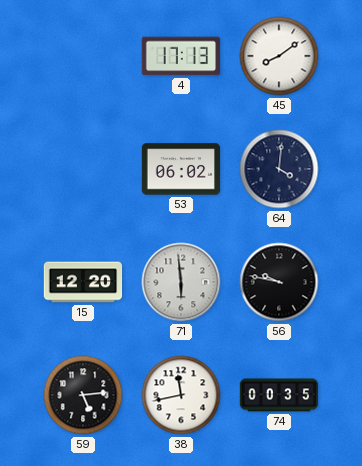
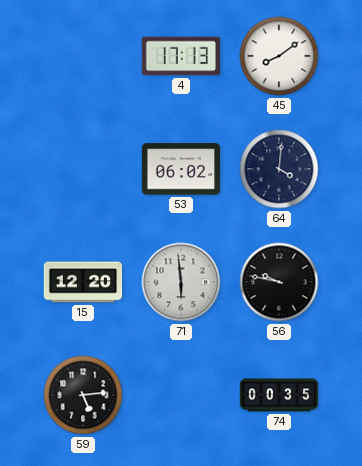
38: 11:43 -> none
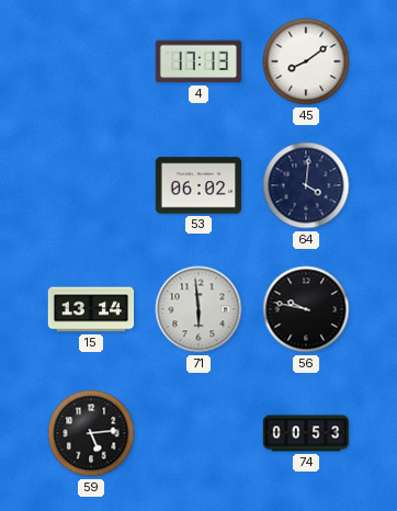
15: 12:20 -> 13:14
74: 00:35 -> 00:53
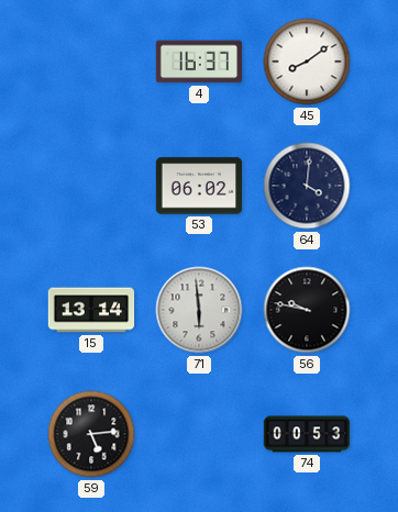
4: 17:13 -> 16:37
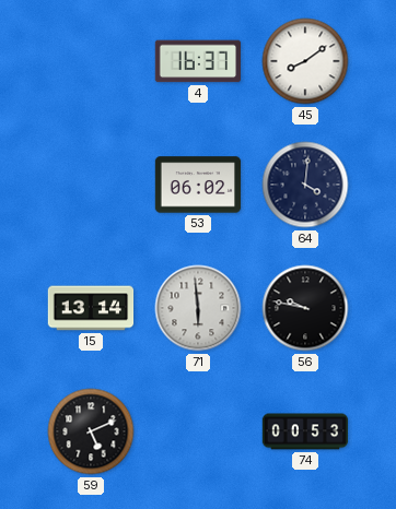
59: 5:14 -> 5:11
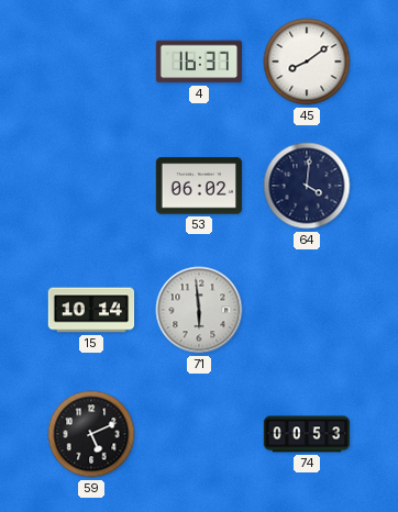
15: 13:14 -> 10:14
56: 9:47 -> none
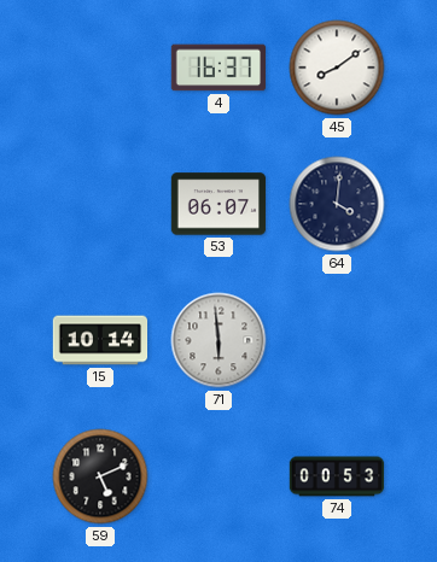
53: 06:02 -> 06:07
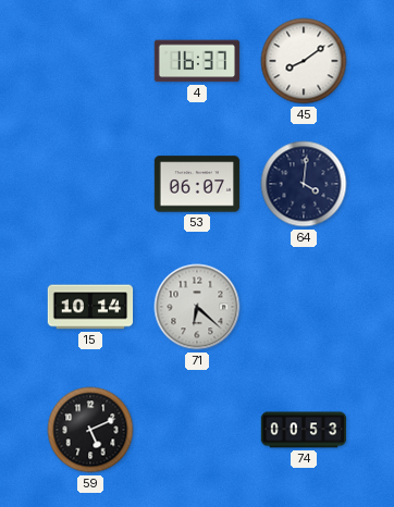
71: 5:59 -> 6:22
